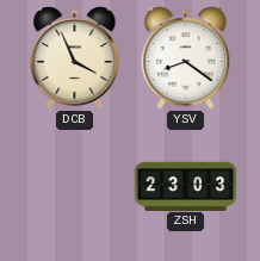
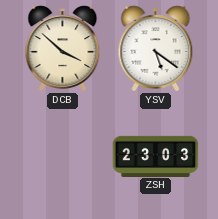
DCB: 3:56 -> 3:52
YSV: 8:21 -> 5:21
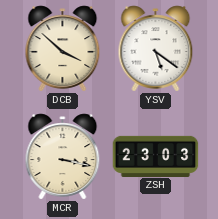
MCR: none -> 3:17
